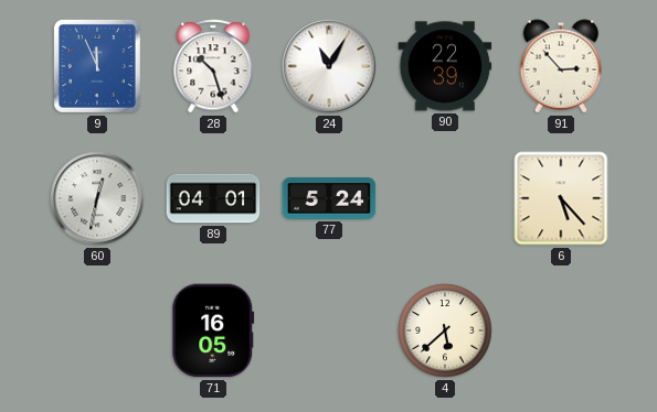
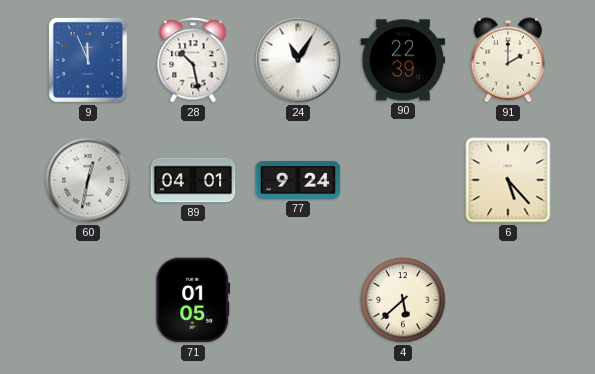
28: 10:27 -> 10:28
91: 2:53 -> 2:00
77: 5:24 -> 9:24
71: 16:05 -> 01:05
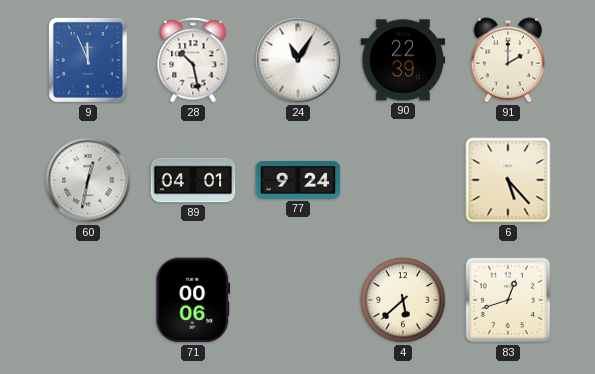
71: 01:05 -> 00:06
83: none -> 12:42
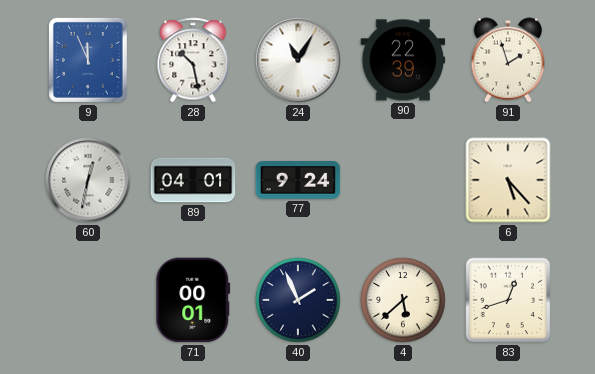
91: 2:00 -> 1:57
71: 00:06 -> 00:01
40: none -> 1:56
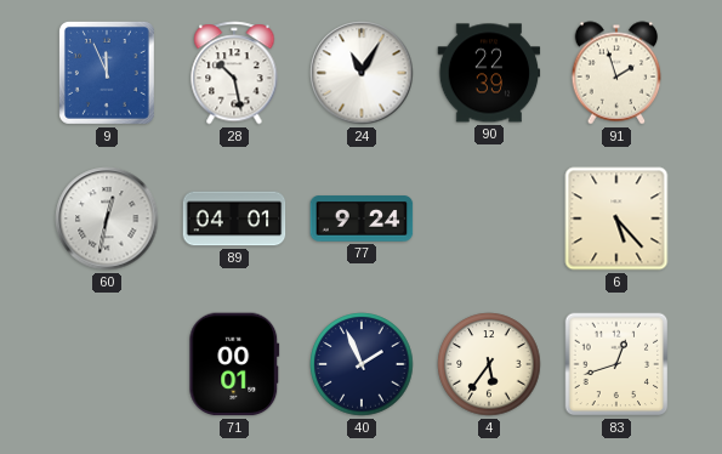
4: 5:38 -> 5:36
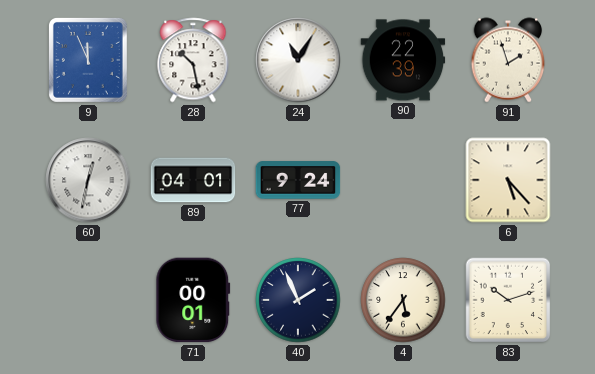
83: 12:42 -> 10:12
